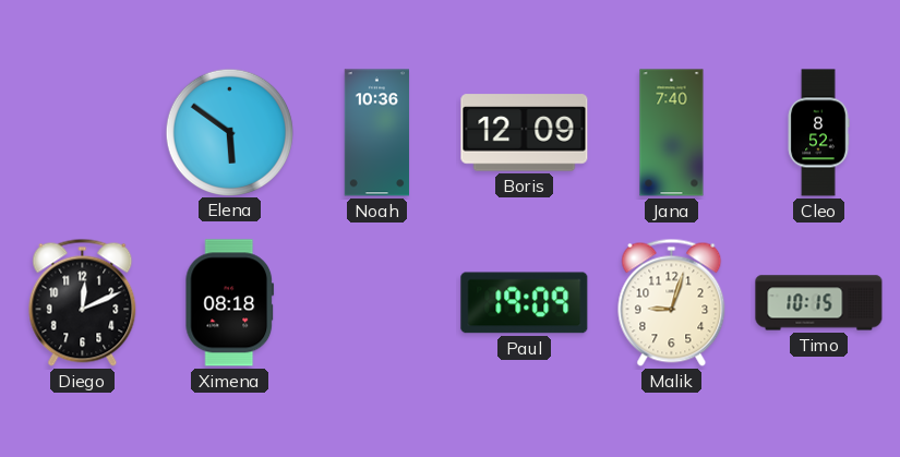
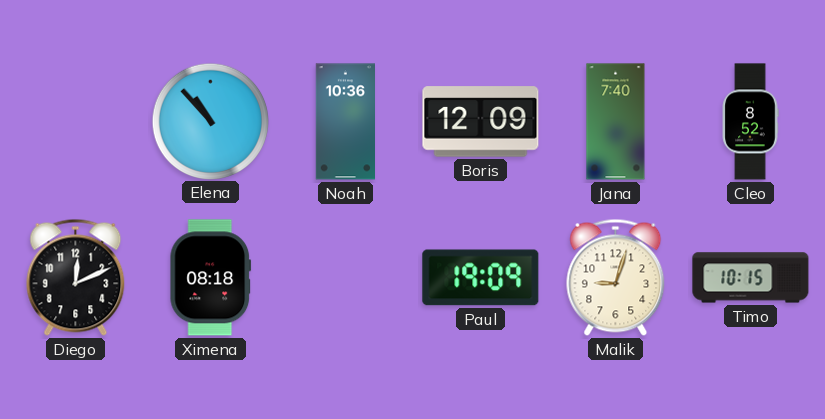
Elena: 5:51 -> 10:53
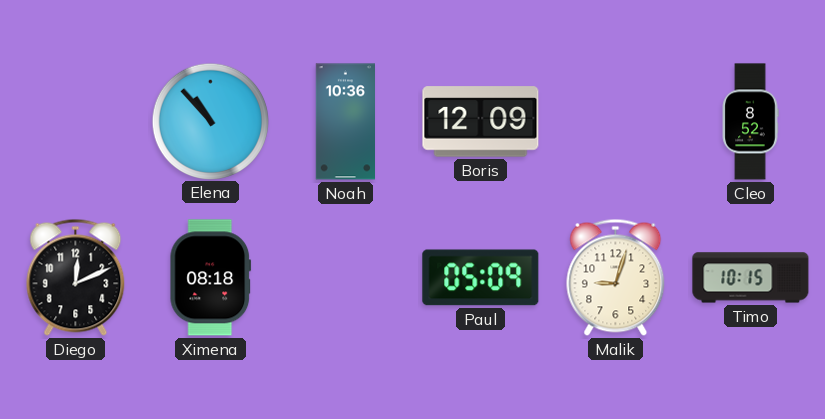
Jana: 7:40 -> none
Paul: 19:09 -> 05:09
